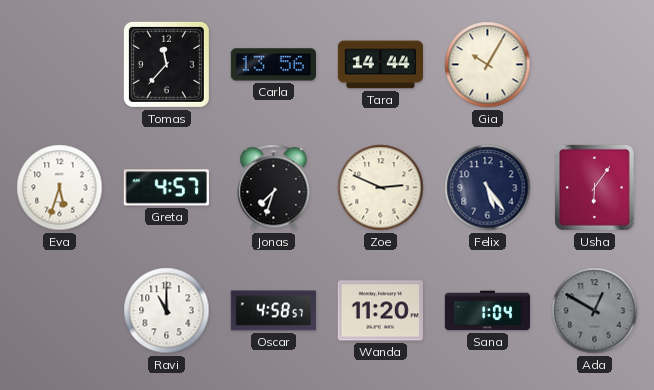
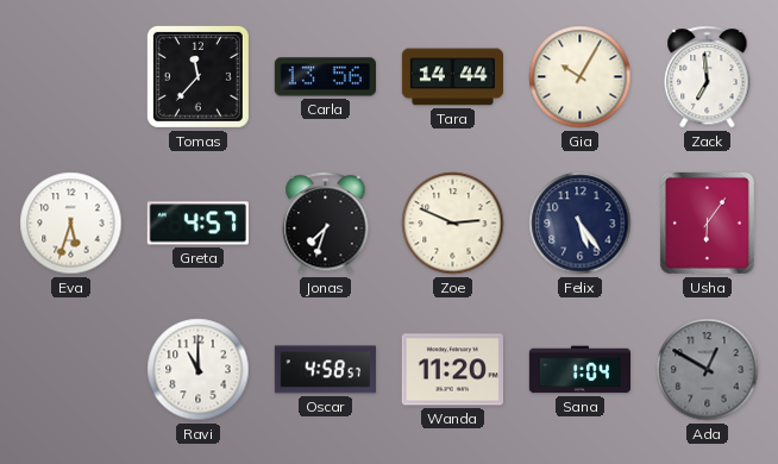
Zack: none -> 6:59
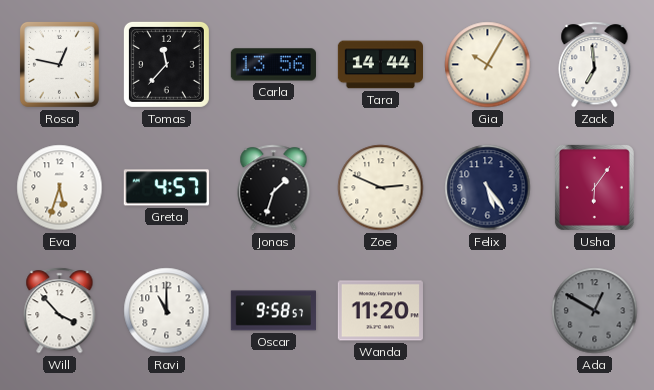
Rosa: none -> 12:47
Jonas: 7:33 -> 1:33
Will: none -> 3:53
Oscar: 4:58 -> 9:58
Sana: 1:04 -> none
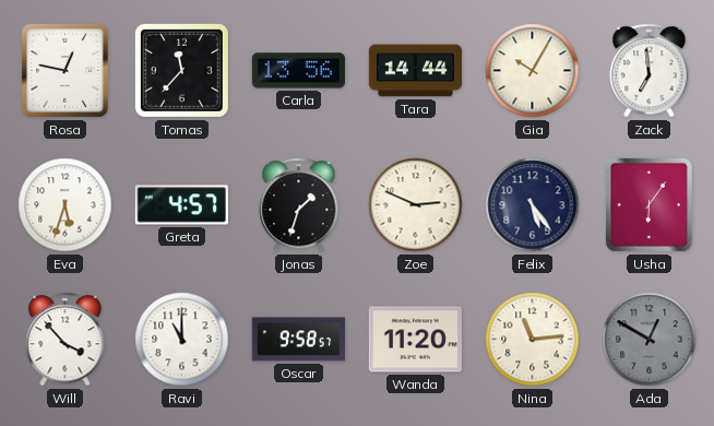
Nina: none -> 11:14
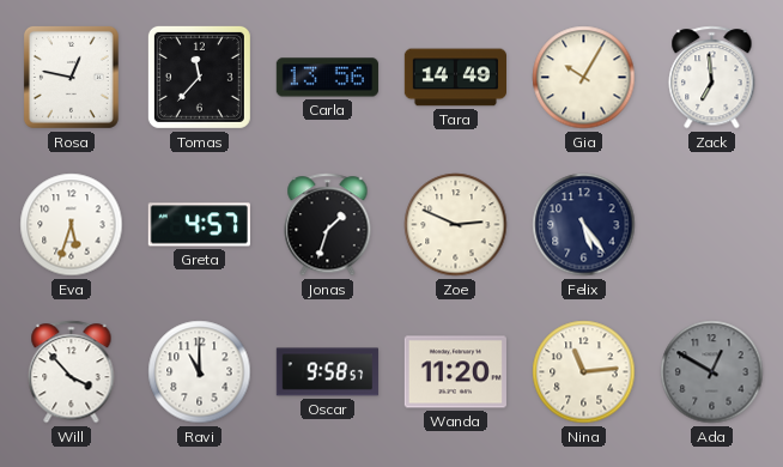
Tara: 14:44 -> 14:49
Usha: 6:06 -> none
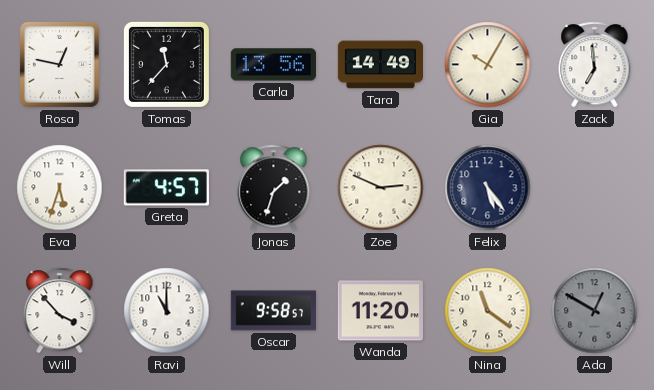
Nina: 11:14 -> 11:21
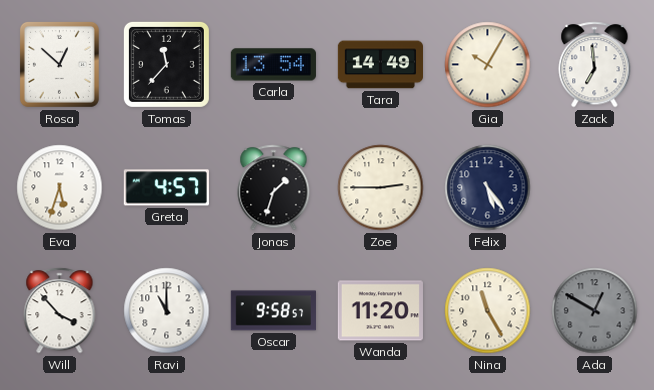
Rosa: 12:47 -> 12:52
Carla: 13:56 -> 13:54
Zoe: 2:49 -> 2:45
Nina: 11:21 -> 11:25
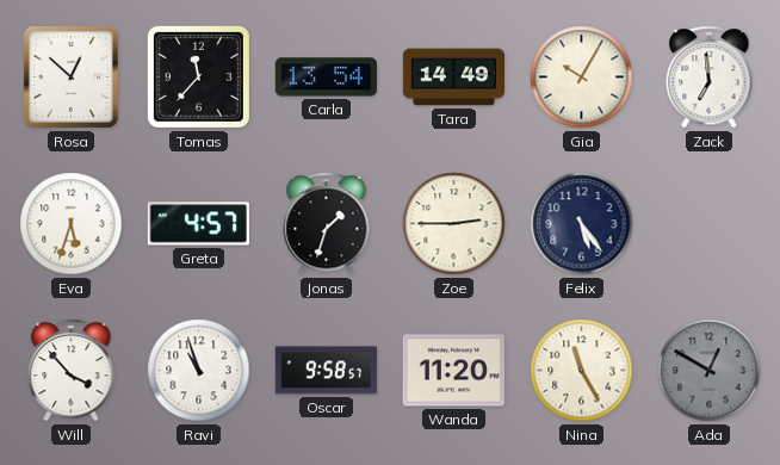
Ravi: 11:00 -> 10:57
